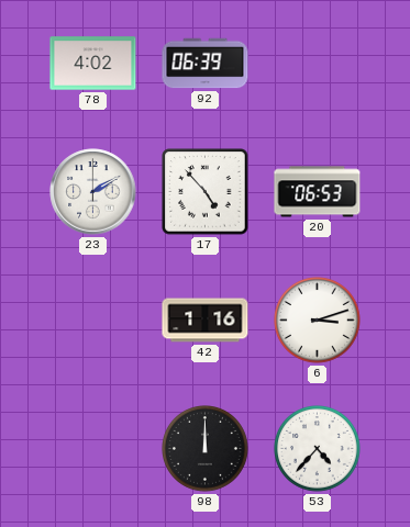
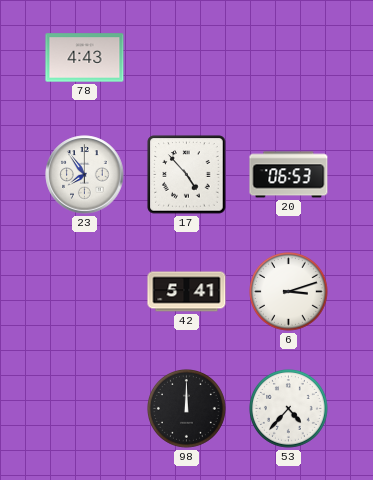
78: 4:02 -> 4:43
92: 06:39 -> none
23: 2:10 -> 7:54
42: 1:16 -> 5:41
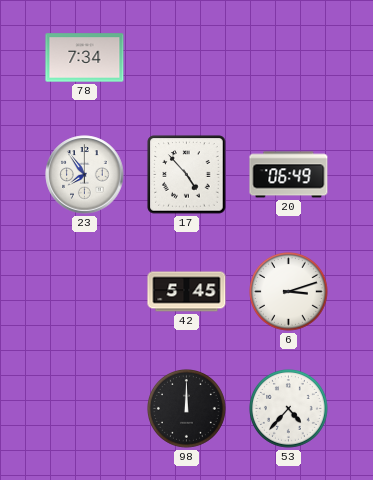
78: 4:43 -> 7:34
20: 06:53 -> 06:49
42: 5:41 -> 5:45
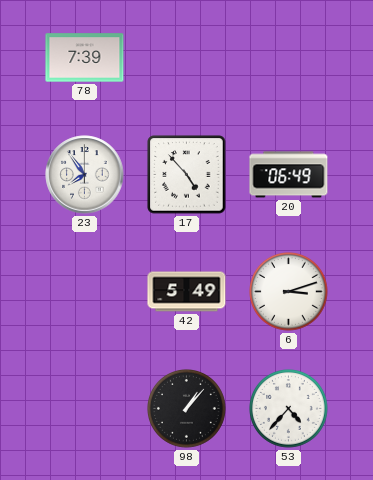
78: 7:34 -> 7:39
42: 5:45 -> 5:49
98: 12:00 -> 1:07
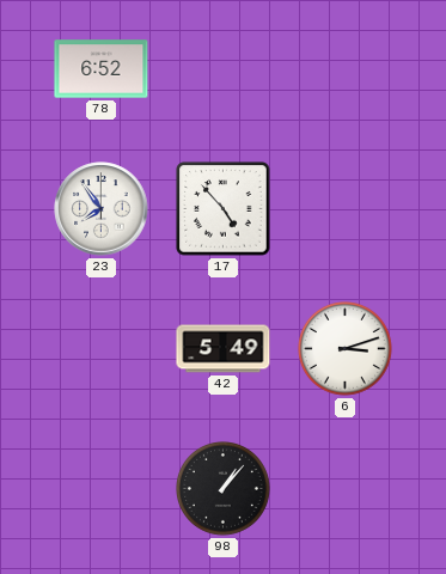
78: 7:39 -> 6:52
20: 06:49 -> none
53: 4:37 -> none
